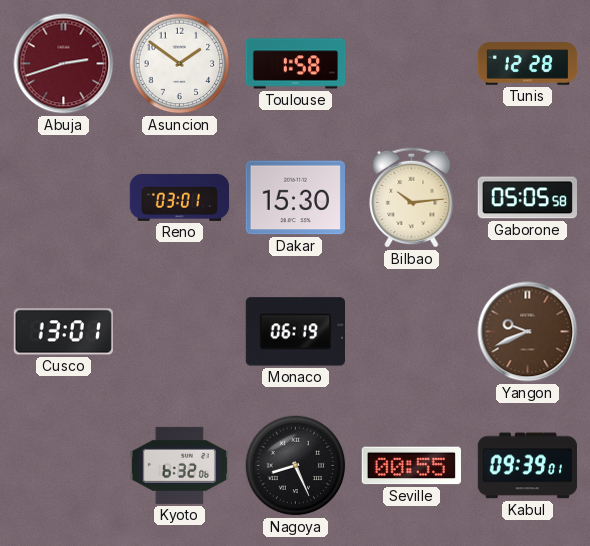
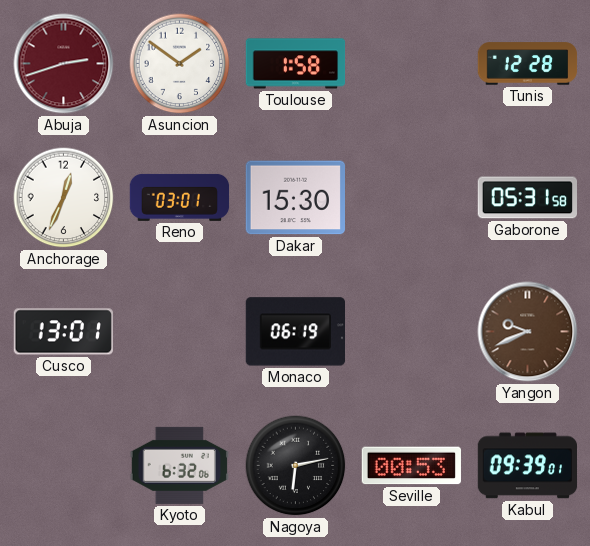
Anchorage: none -> 12:34
Bilbao: 10:14 -> none
Gaborone: 05:05 -> 05:31
Nagoya: 8:26 -> 6:13
Seville: 00:55 -> 00:53
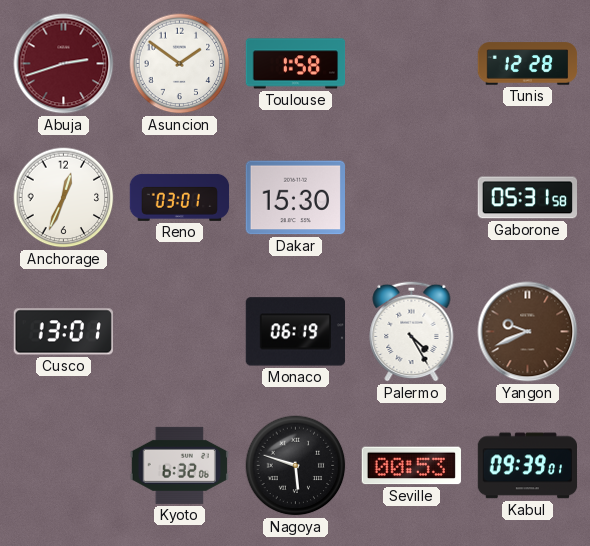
Palermo: none -> 4:25
Nagoya: 6:13 -> 5:48
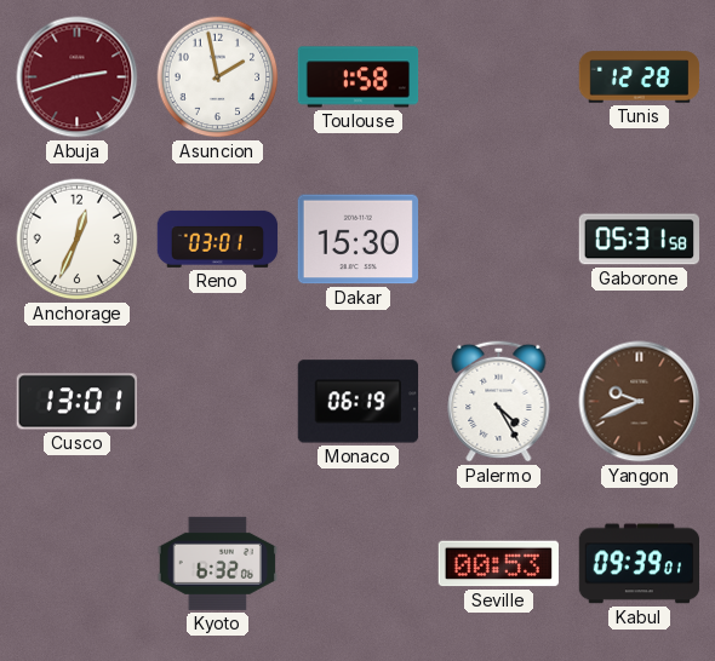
Asuncion: 1:51 -> 1:58
Nagoya: 5:48 -> none
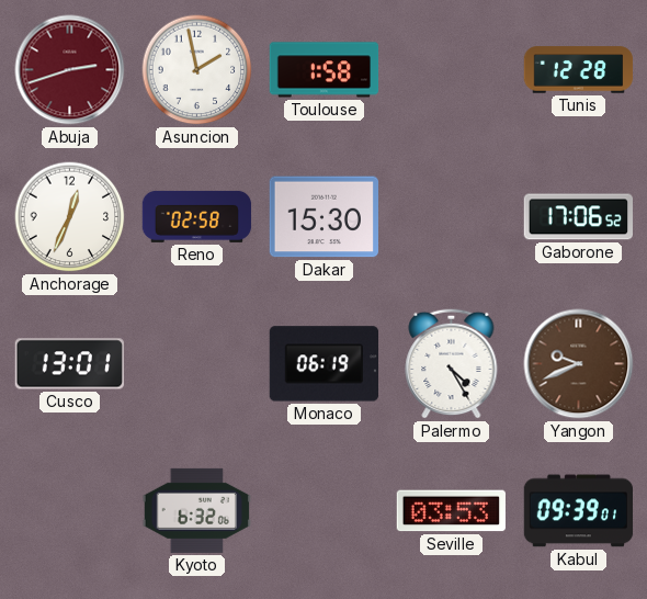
Reno: 03:01 -> 02:58
Gaborone: 05:31 -> 17:06
Seville: 00:53 -> 03:53
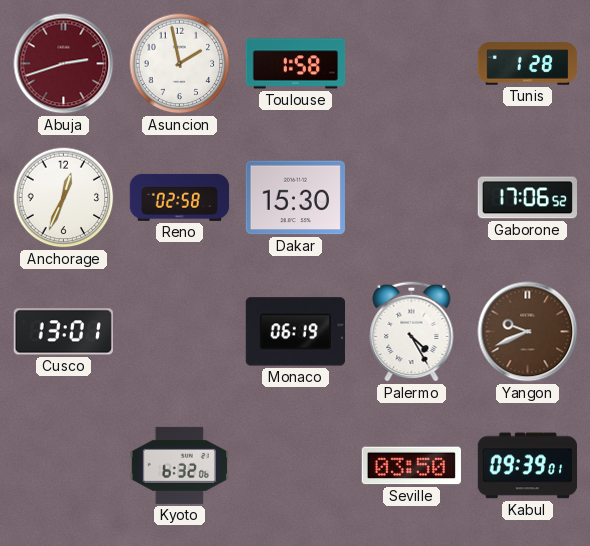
Tunis: 12:28 -> 1:28
Seville: 03:53 -> 03:50
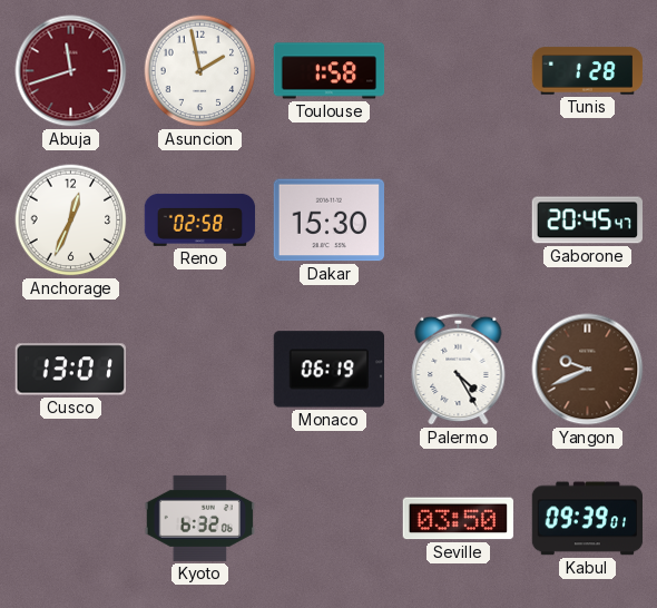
Abuja: 2:42 -> 11:42
Gaborone: 17:06 -> 20:45
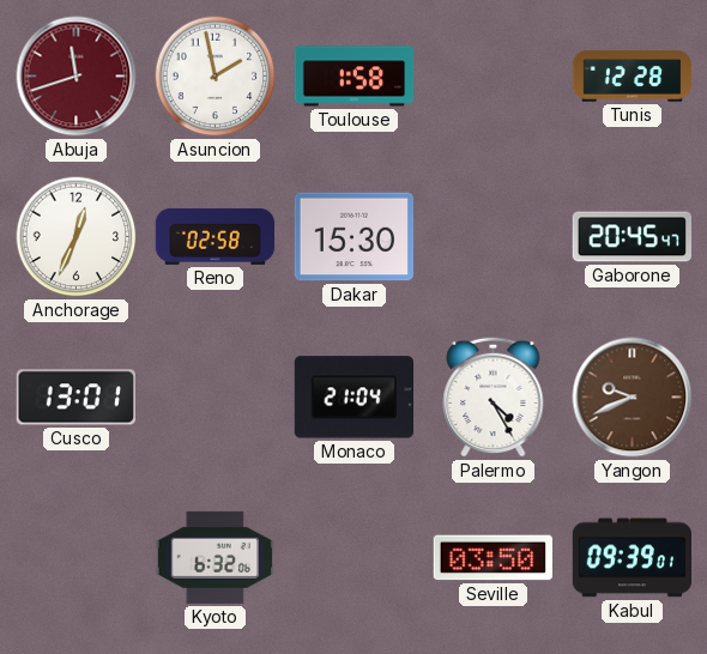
Tunis: 1:28 -> 12:28
Monaco: 06:19 -> 21:04
